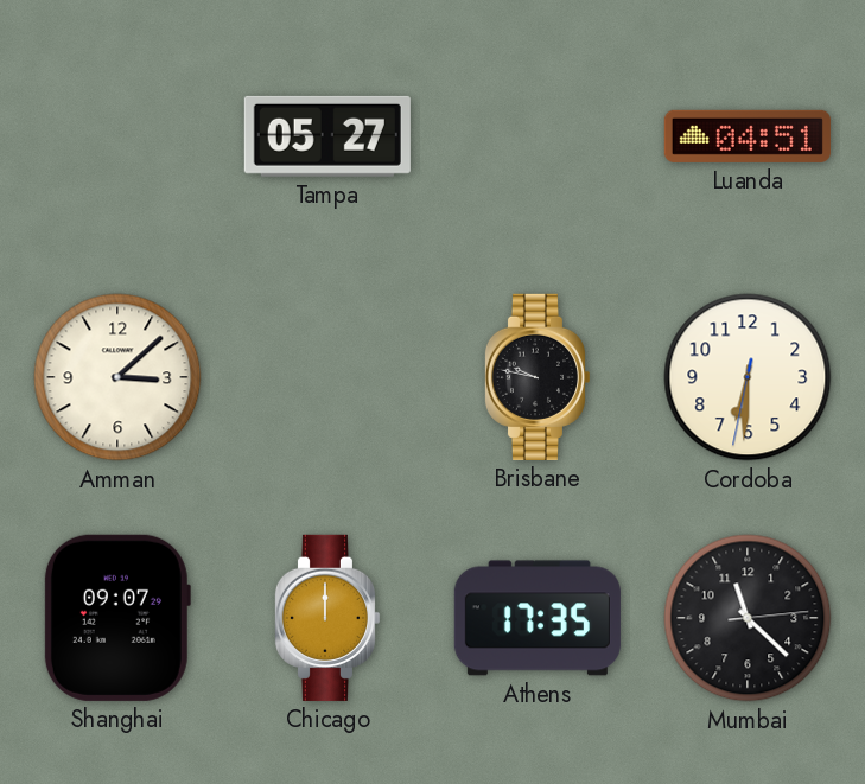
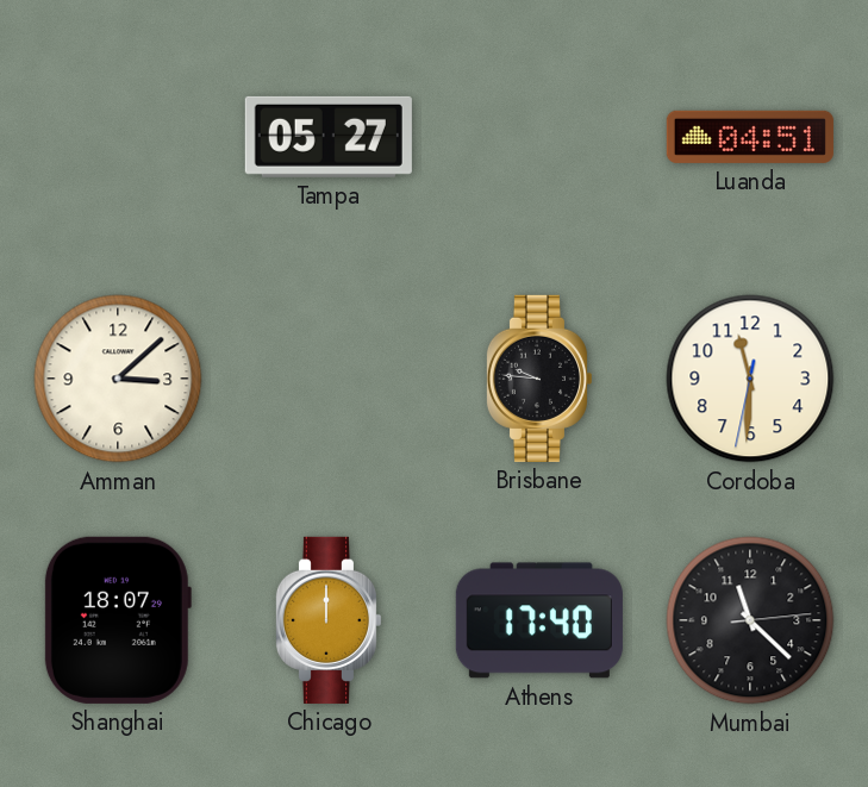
Brisbane: 9:47 -> 9:46
Cordoba: 6:30 -> 11:30
Shanghai: 09:07 -> 18:07
Athens: 17:35 -> 17:40
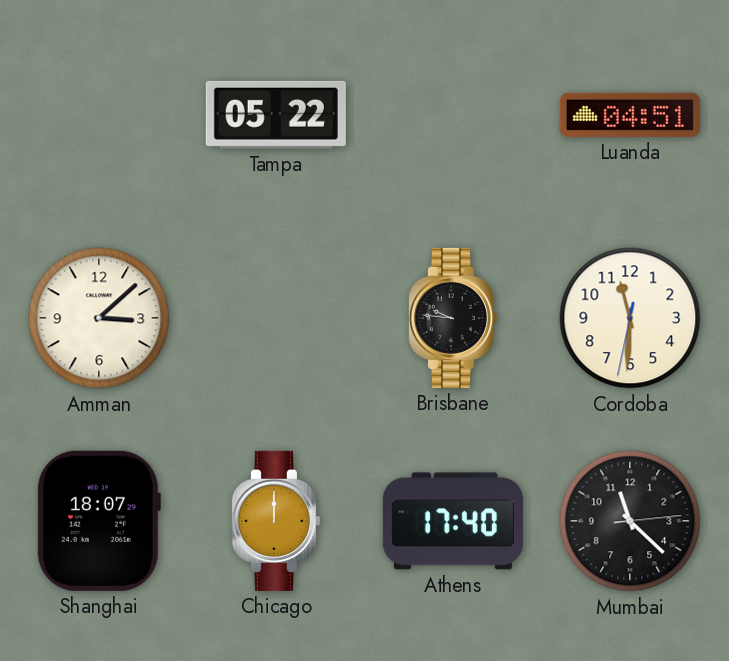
Tampa: 05:27 -> 05:22
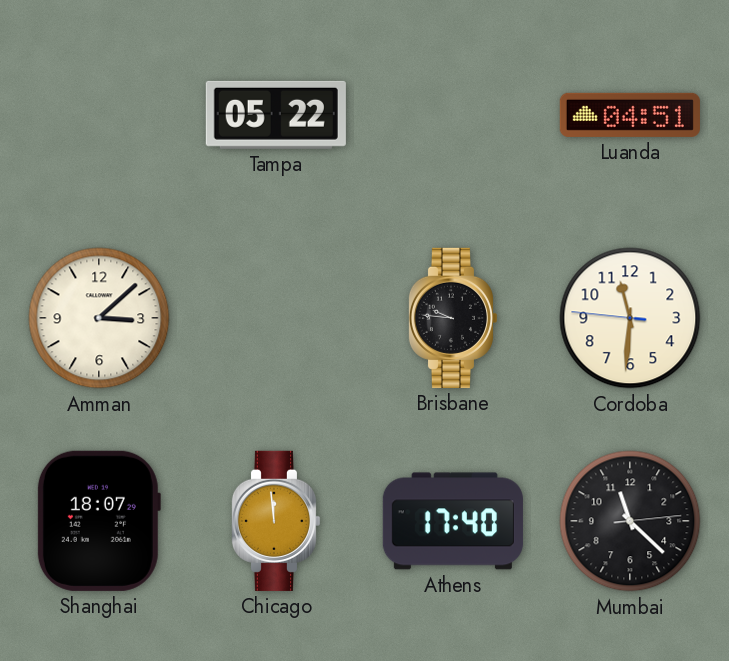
Cordoba: 11:30:32 -> 11:30:46
Chicago: 12:00 -> 11:59
